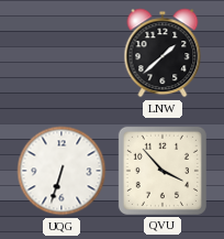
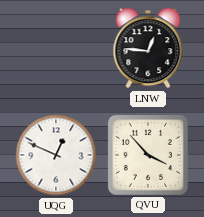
LNW: 1:38 -> 12:46
UQG: 6:33 -> 12:49
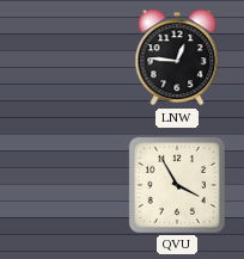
UQG: 12:49 -> none
QVU: 3:53 -> 3:55
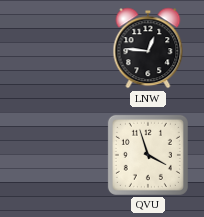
QVU: 3:55 -> 3:57
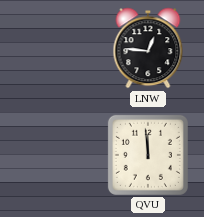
QVU: 3:57 -> 11:59
